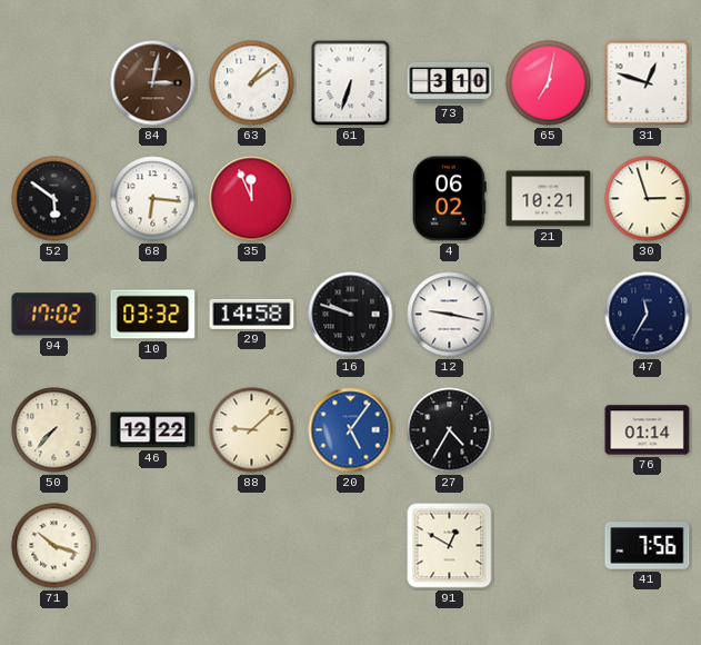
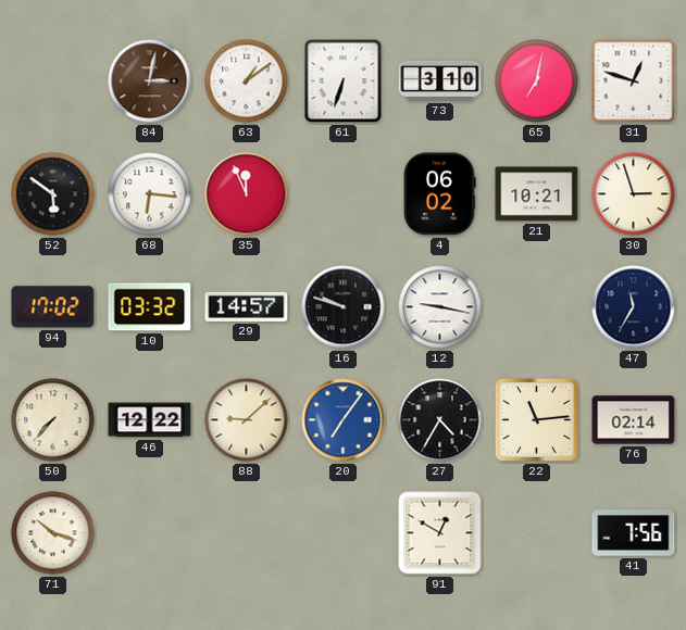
29: 14:58 -> 14:57
20: 5:06 -> 7:06
22: none -> 11:14
76: 01:14 -> 02:14
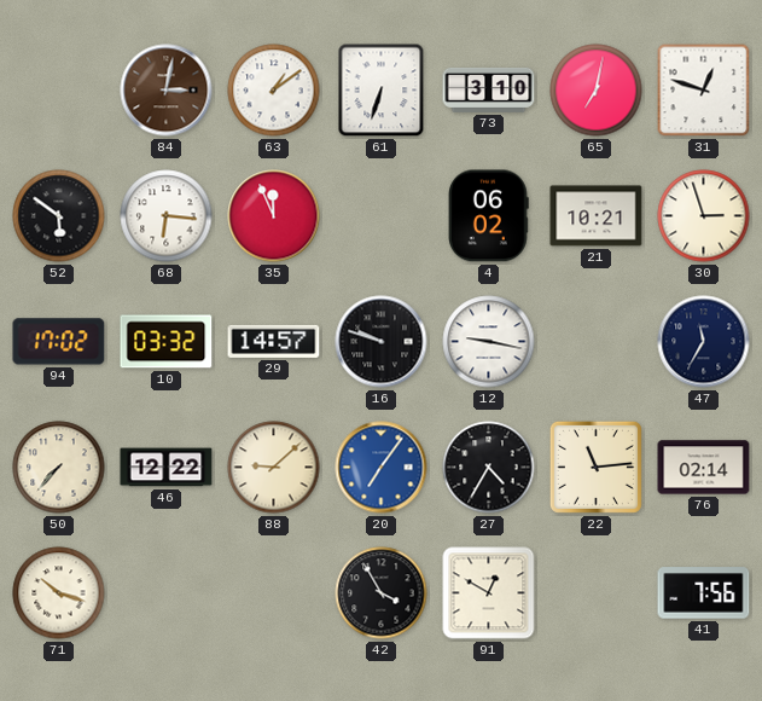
42: none -> 3:55
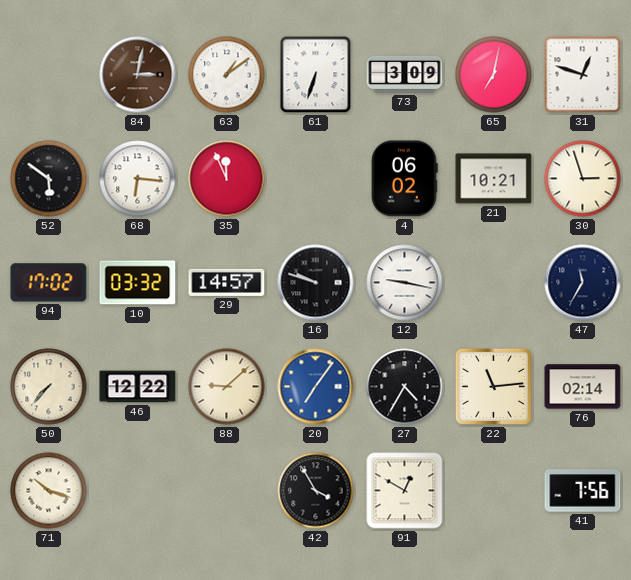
73: 3:10 -> 3:09
